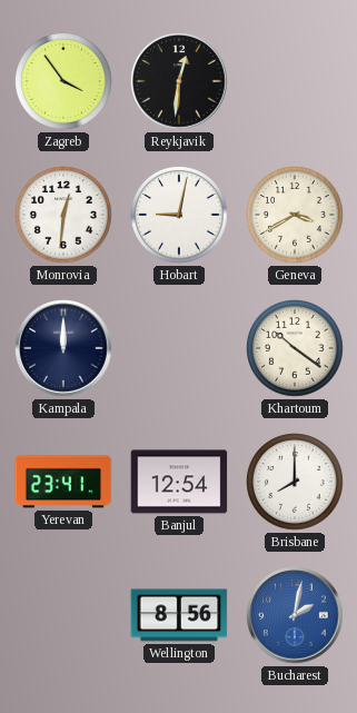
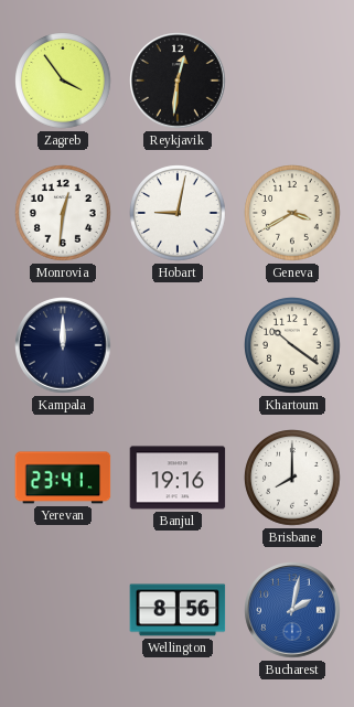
Banjul: 12:54 -> 19:16
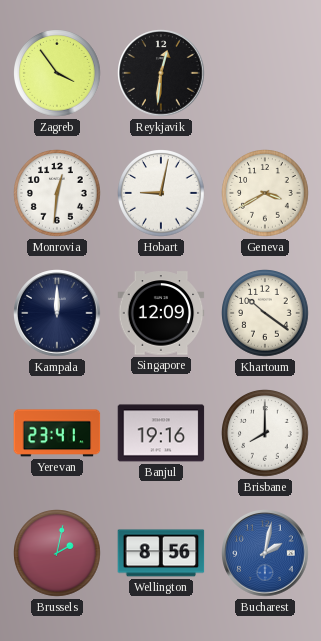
Singapore: none -> 12:09
Brussels: none -> 2:02
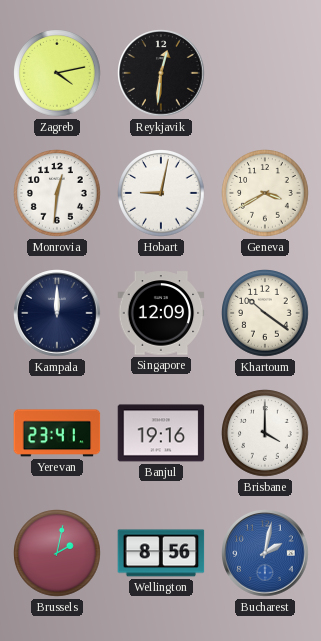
Zagreb: 3:54 -> 4:13
Brisbane: 8:00 -> 4:00
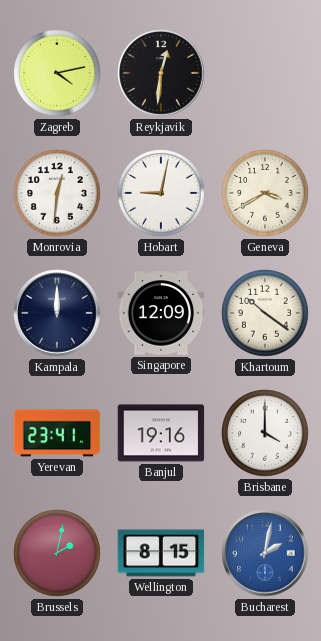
Wellington: 8:56 -> 8:15
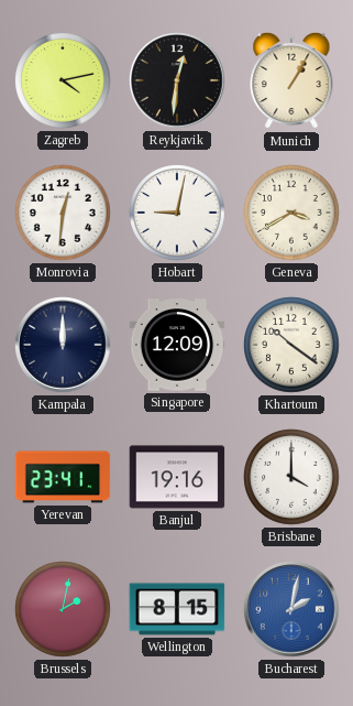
Munich: none -> 1:05
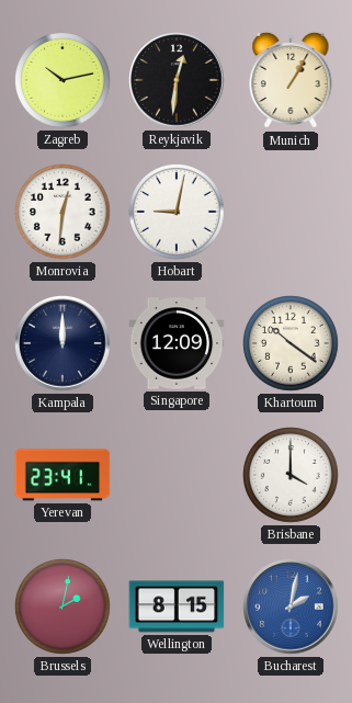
Zagreb: 4:13 -> 10:13
Geneva: 3:40 -> none
Banjul: 19:16 -> none
